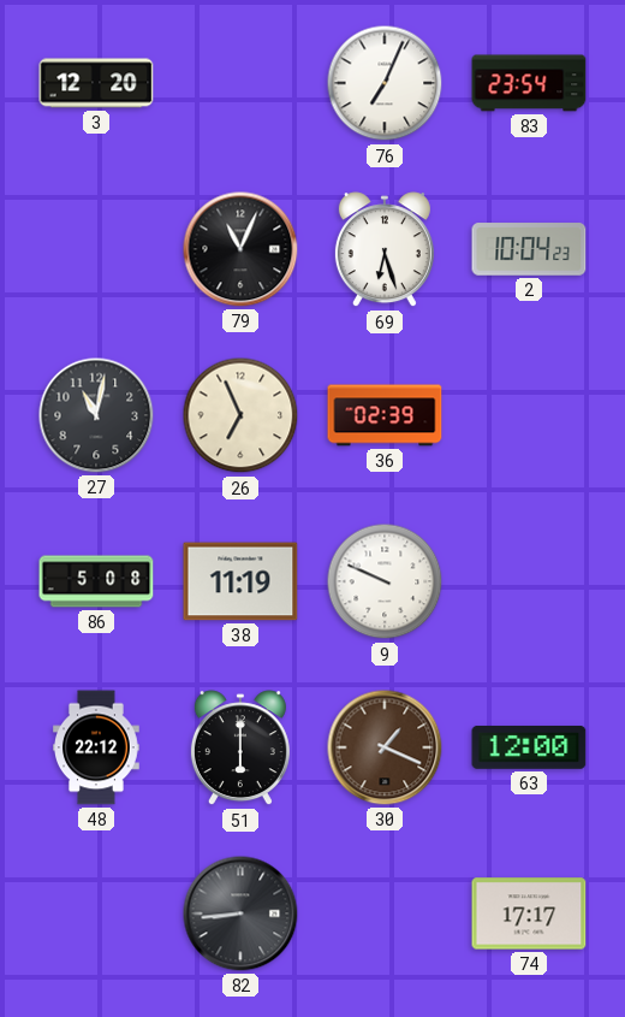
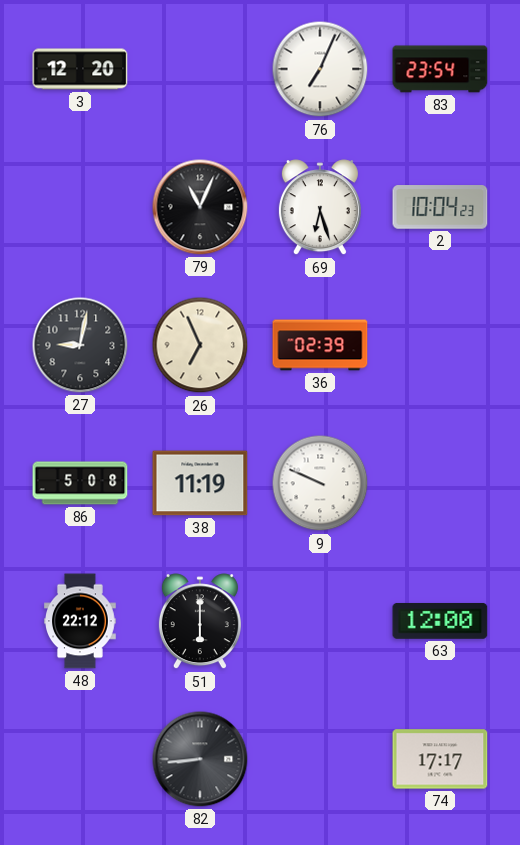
27: 11:02 -> 9:02
30: 1:19 -> none
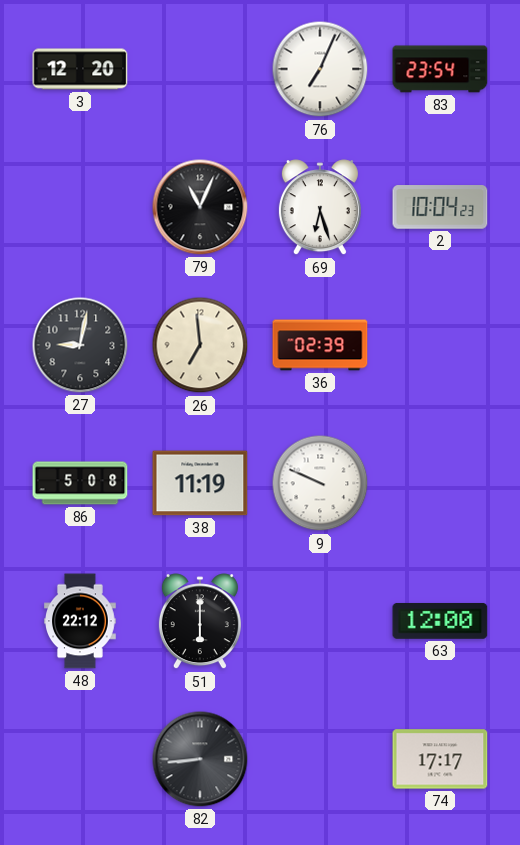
26: 6:56 -> 6:59
